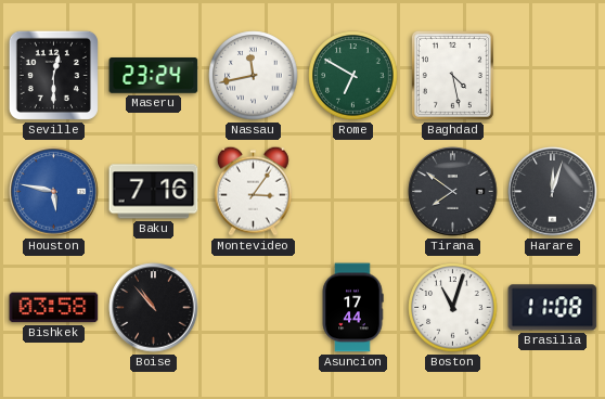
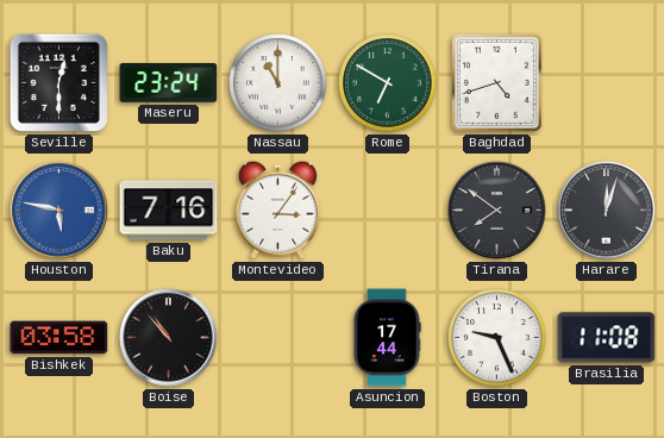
Nassau: 11:43 -> 11:00
Baghdad: 4:28 -> 4:42
Boston: 11:03 -> 9:26
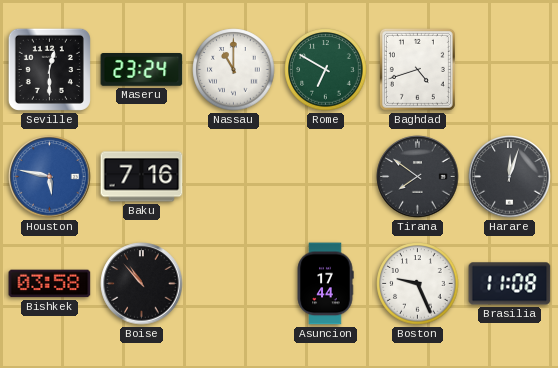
Montevideo: 3:06 -> none
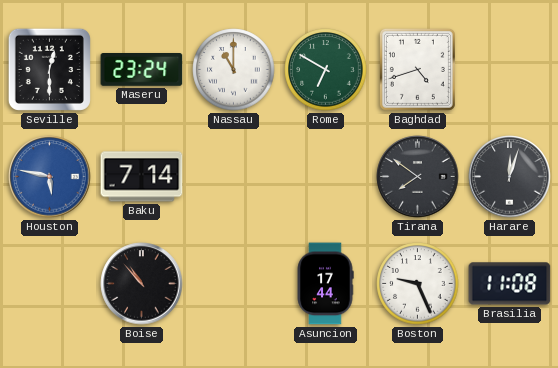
Baku: 7:16 -> 7:14
Bishkek: 03:58 -> none
